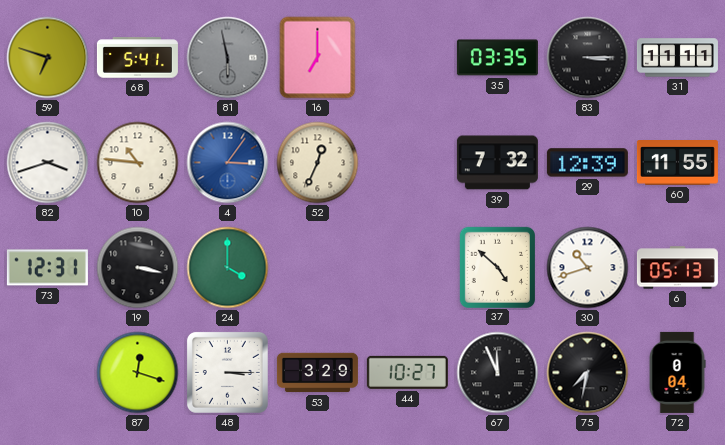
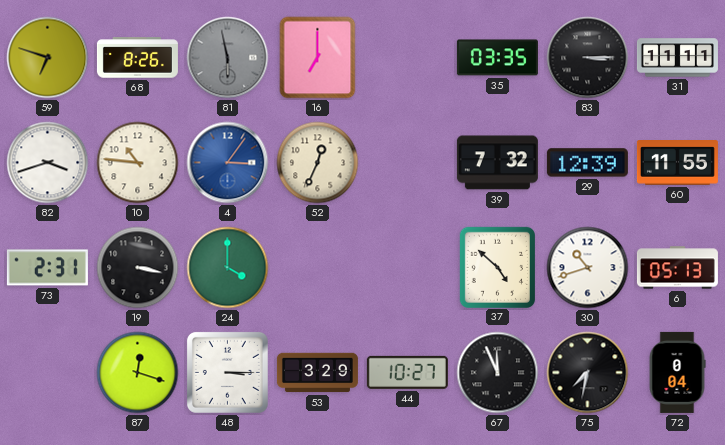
68: 5:41 -> 8:26
73: 12:31 -> 2:31
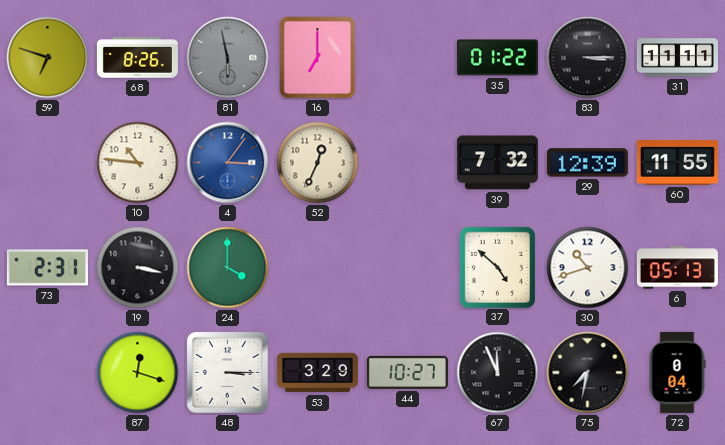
35: 03:35 -> 01:22
82: 3:42 -> none
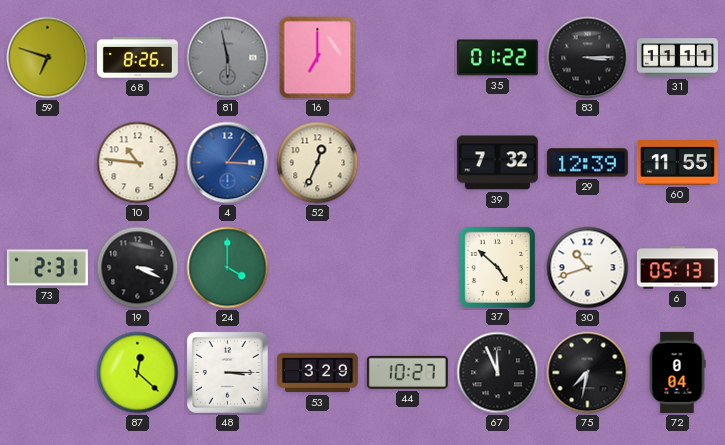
19: 3:17 -> 3:19
87: 12:18 -> 12:22
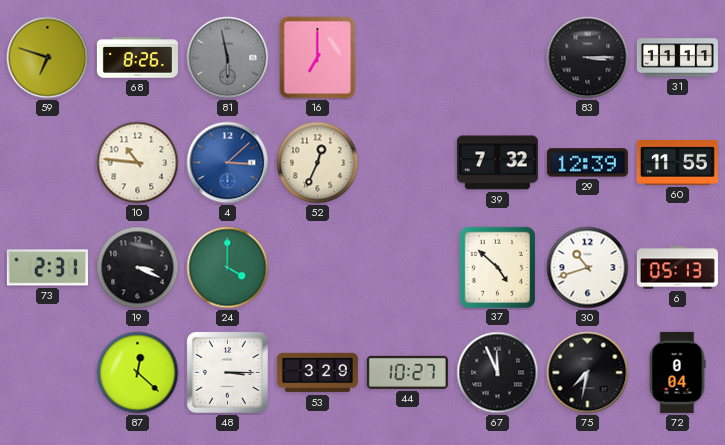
35: 01:22 -> none
4: 3:06 -> 3:08
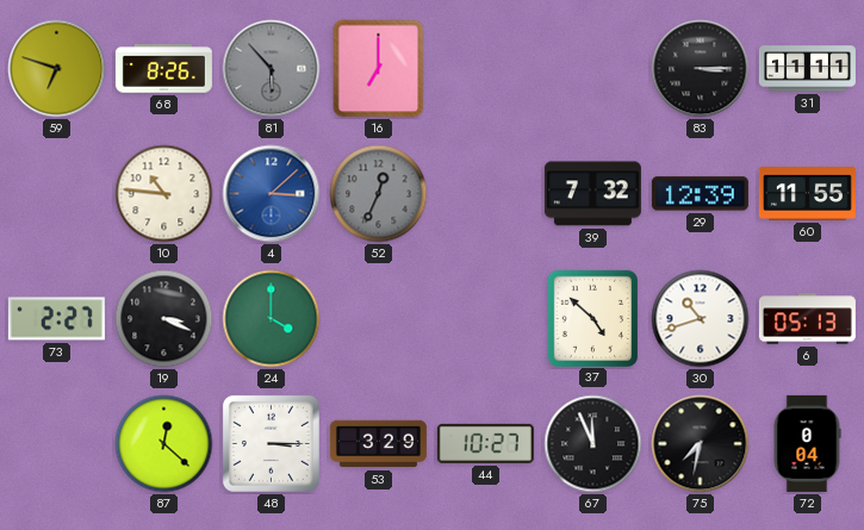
81: 5:58 -> 5:53
52 dial: cream -> grey
73: 2:31 -> 2:27
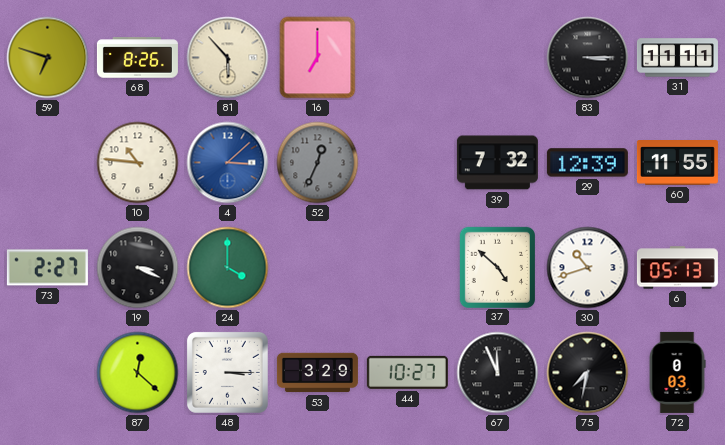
81 dial: grey -> cream
72: 0:04 -> 0:03
